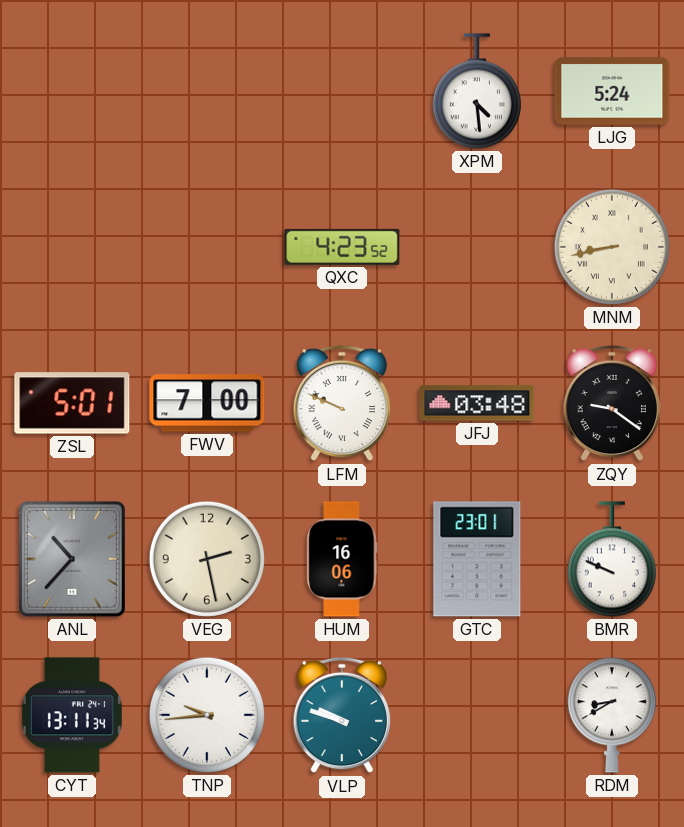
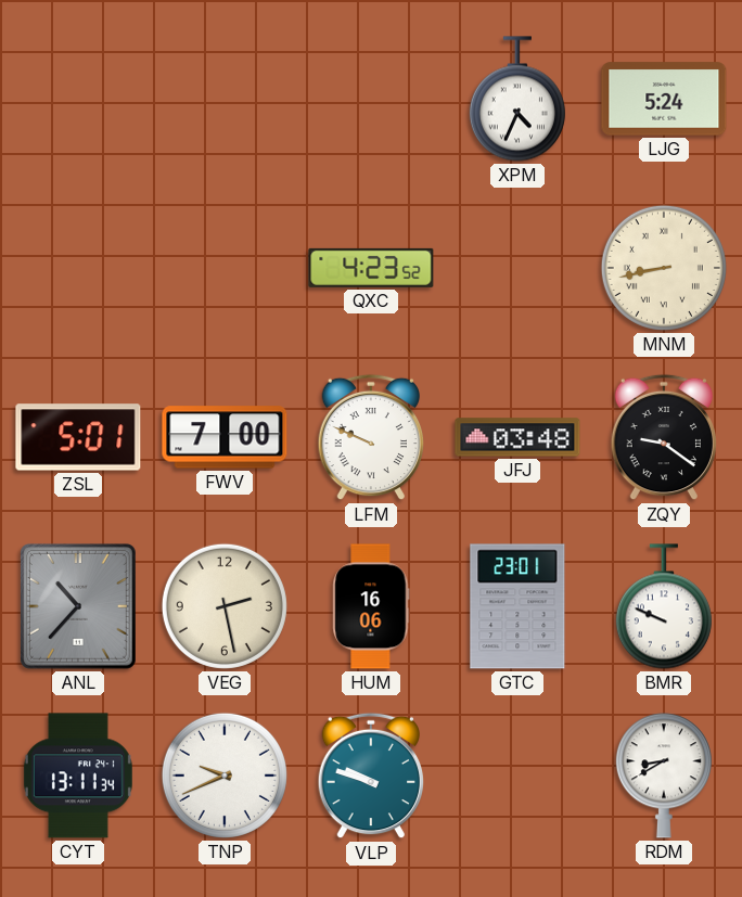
XPM: 4:29 -> 4:34
TNP: 9:44 -> 9:41
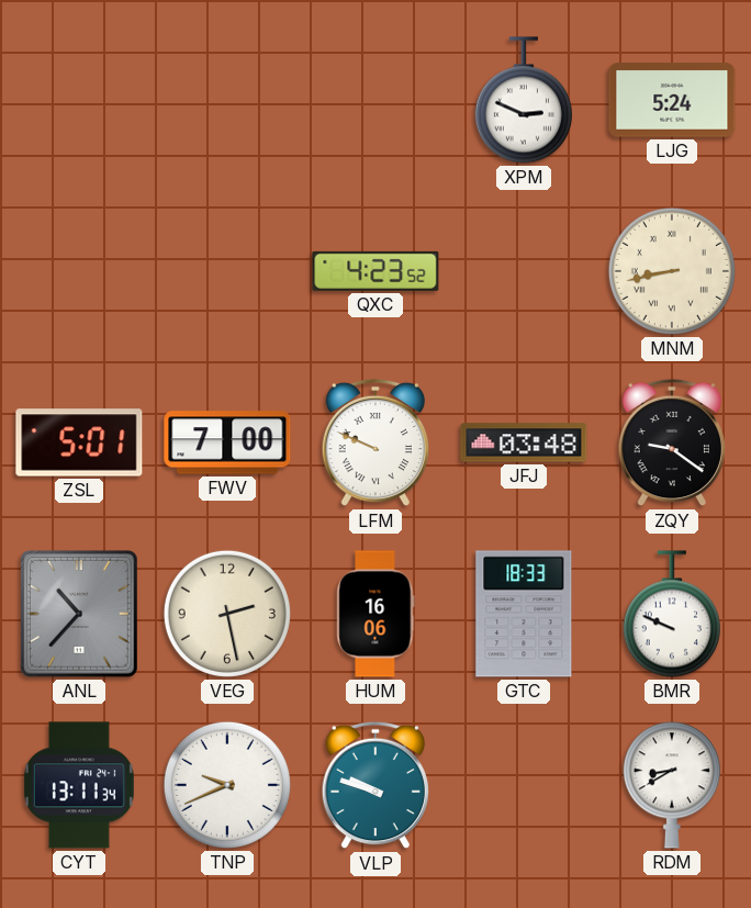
XPM: 4:34 -> 2:49
GTC: 23:01 -> 18:33
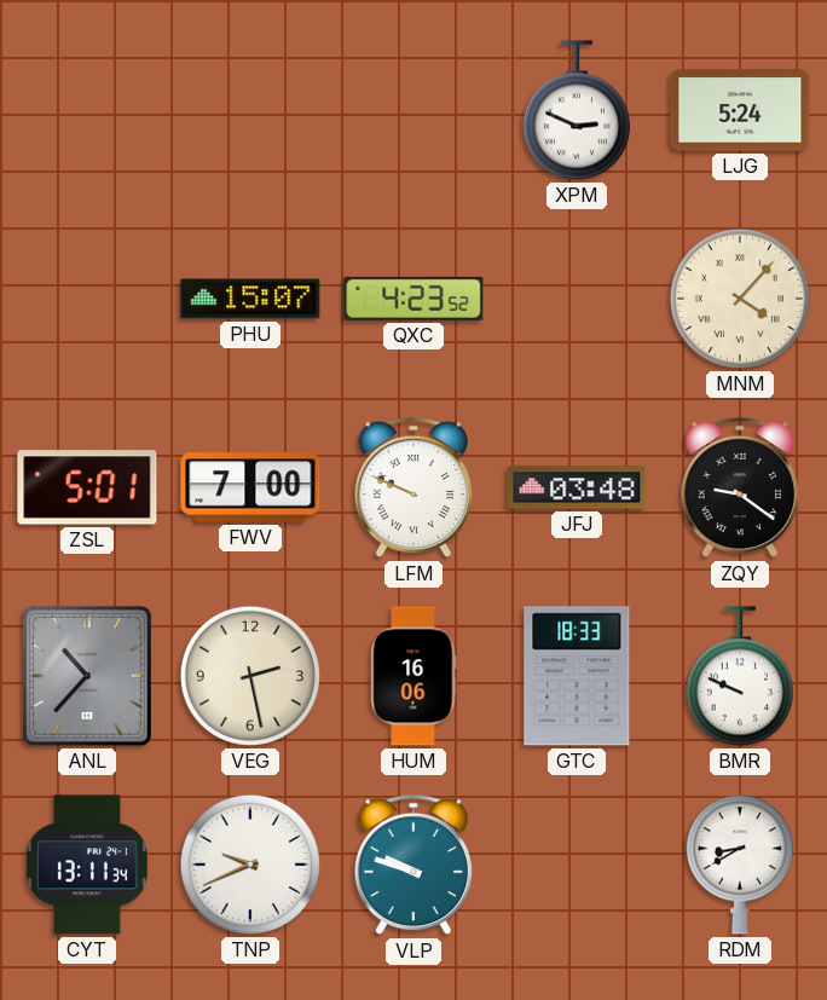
PHU: none -> 15:07
MNM: 8:43 -> 4:07
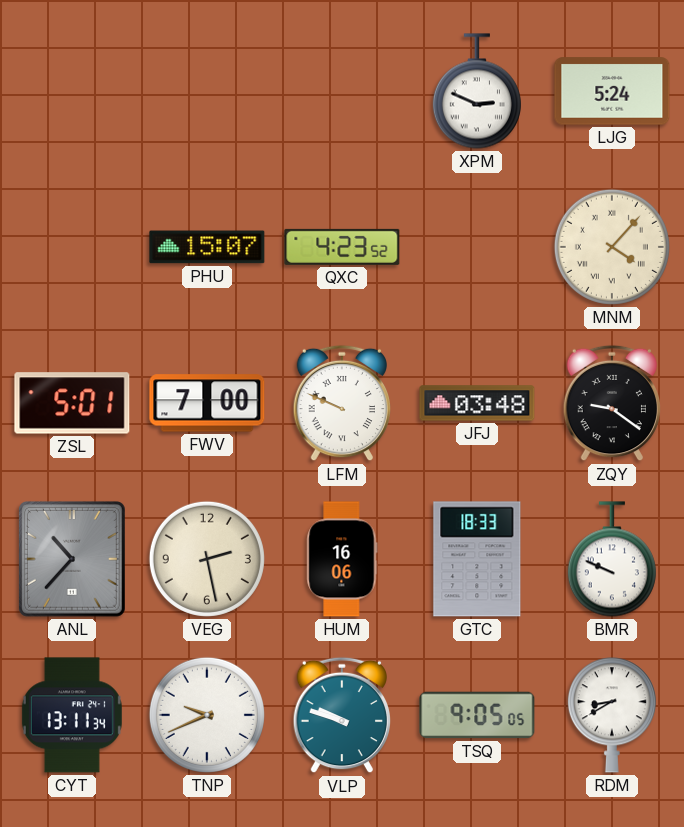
TSQ: none -> 9:05
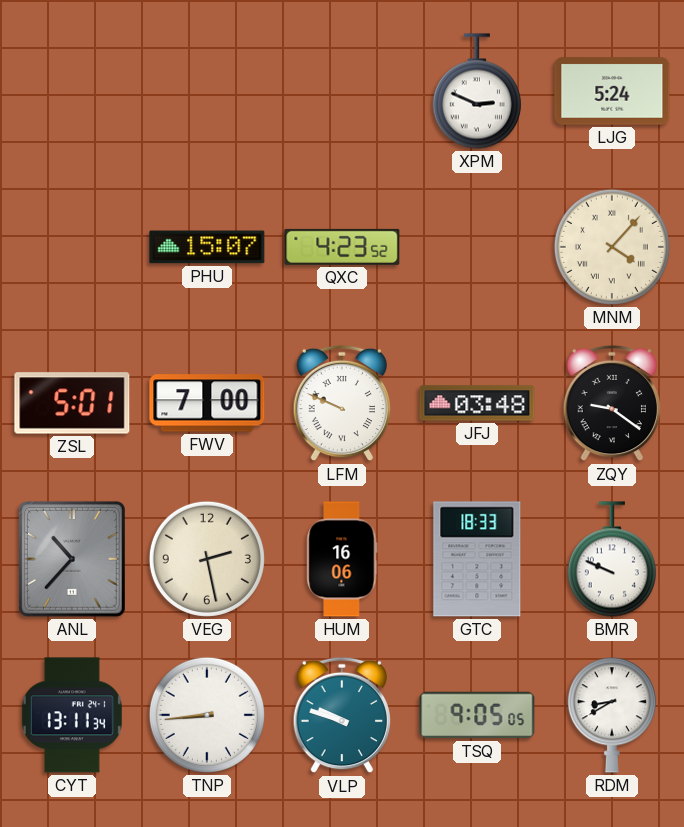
TNP: 9:41 -> 8:44
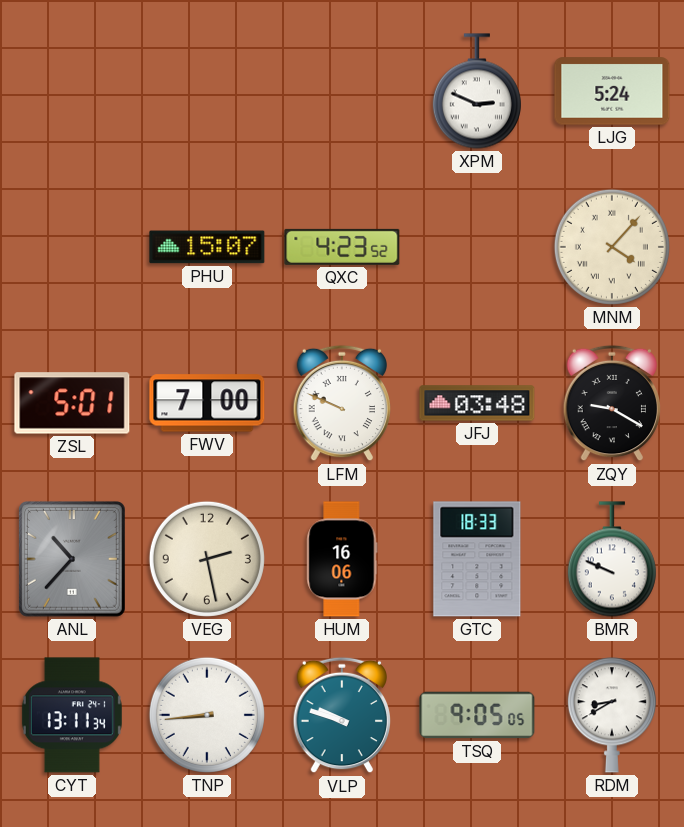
ZQY: 9:21 -> 9:20
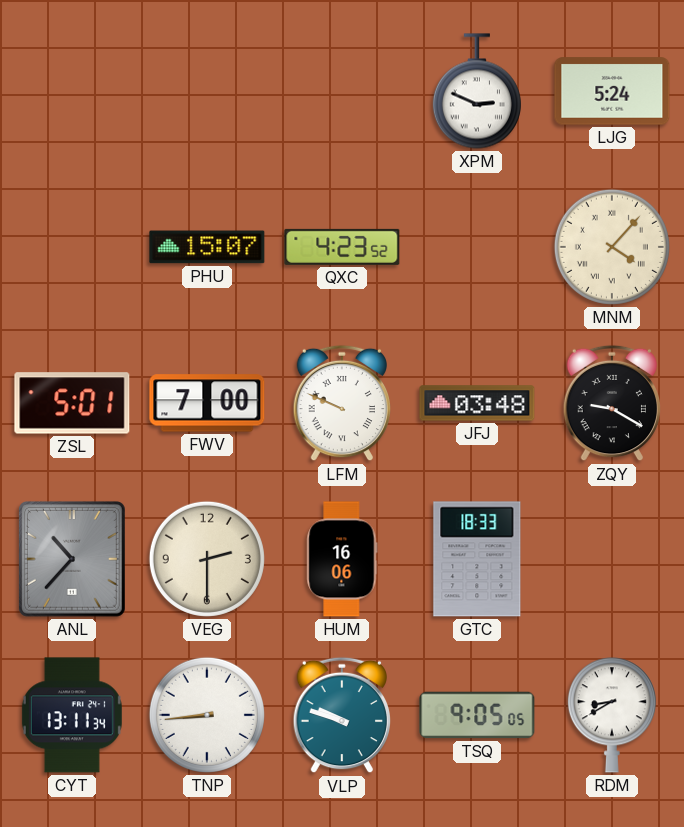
VEG: 2:28 -> 2:30
BMR: 9:49 -> none
